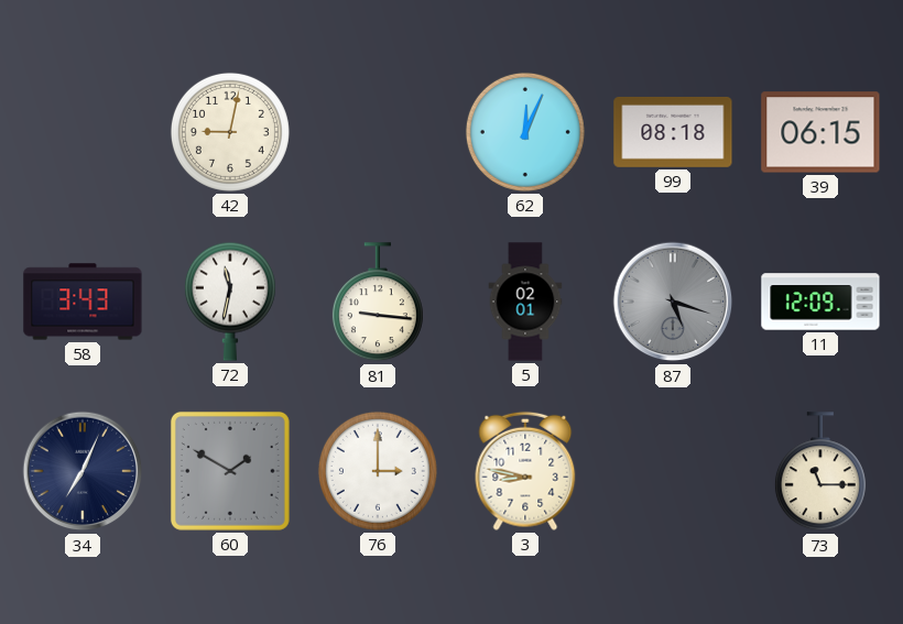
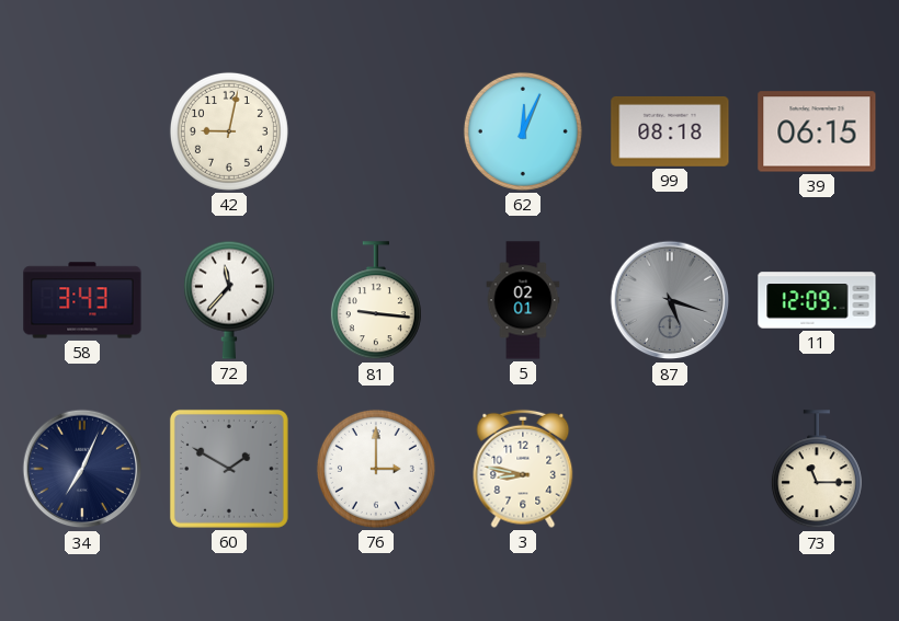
72: 11:32 -> 11:37
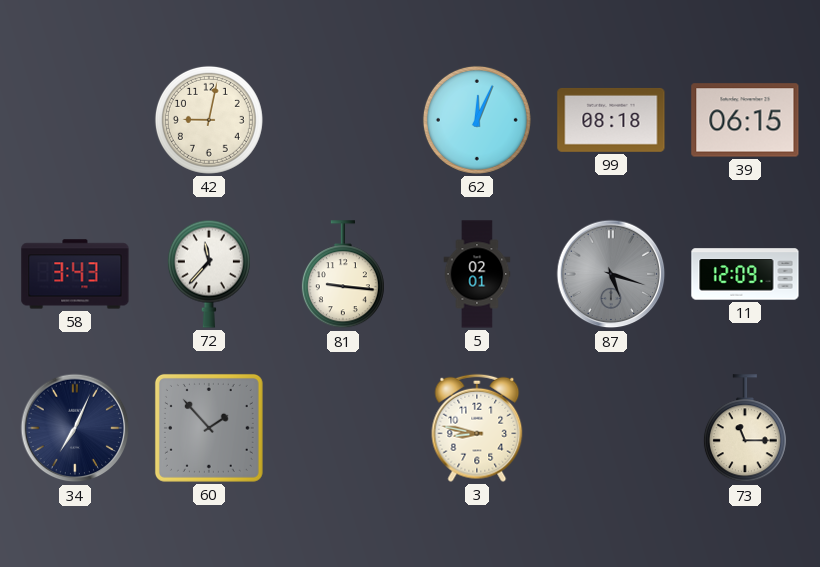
60: 1:50 -> 1:53
76: 3:00 -> none
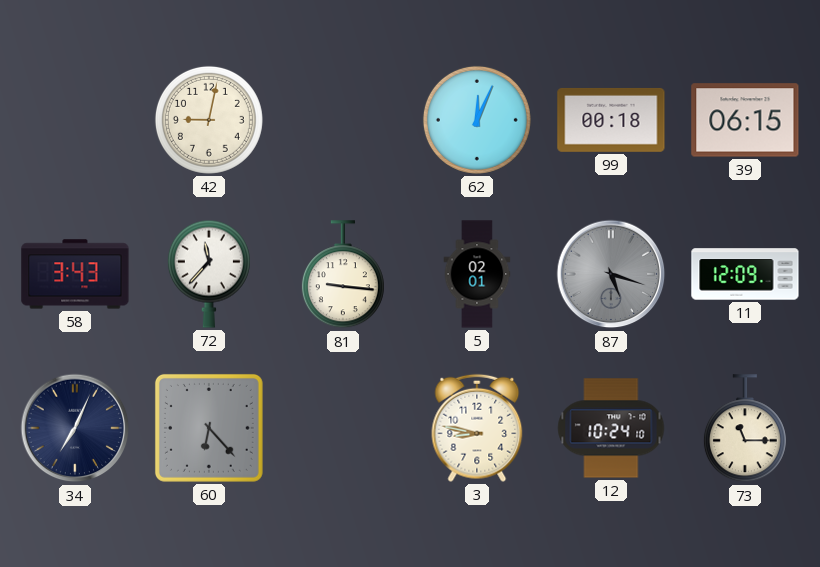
99: 08:18 -> 00:18
60: 1:53 -> 6:23
12: none -> 10:24
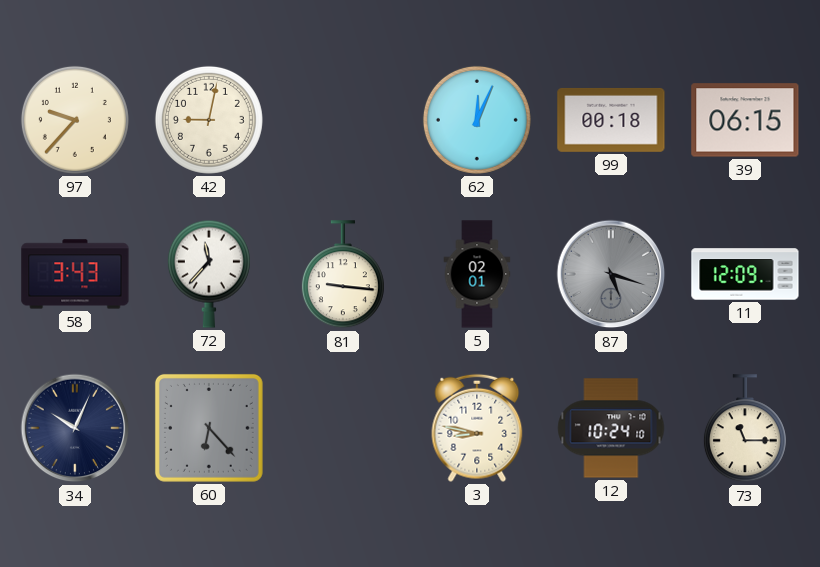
97: none -> 9:37
34: 7:04 -> 10:04
